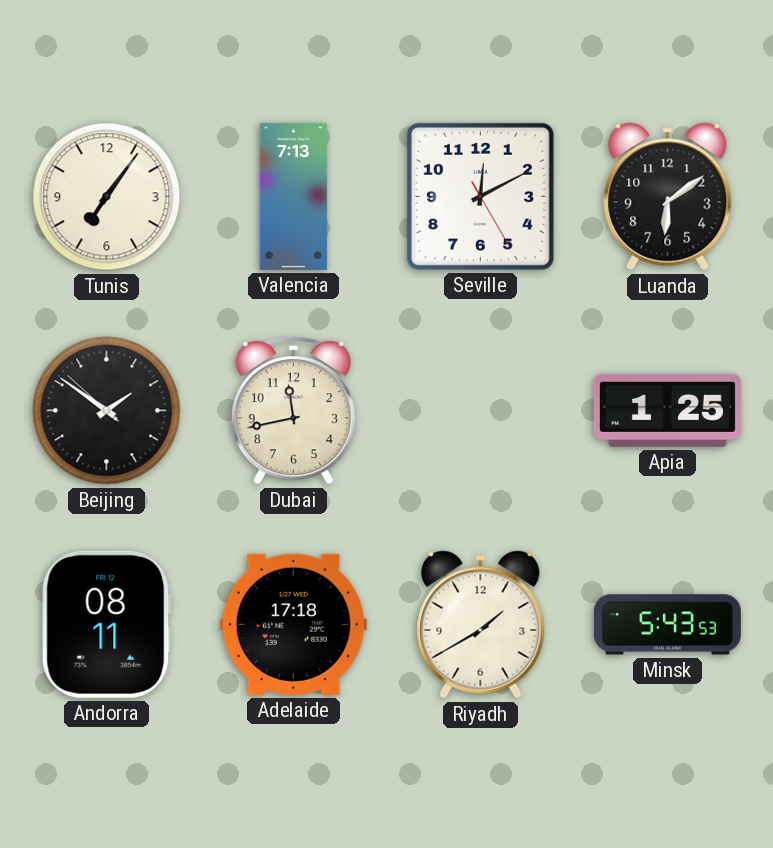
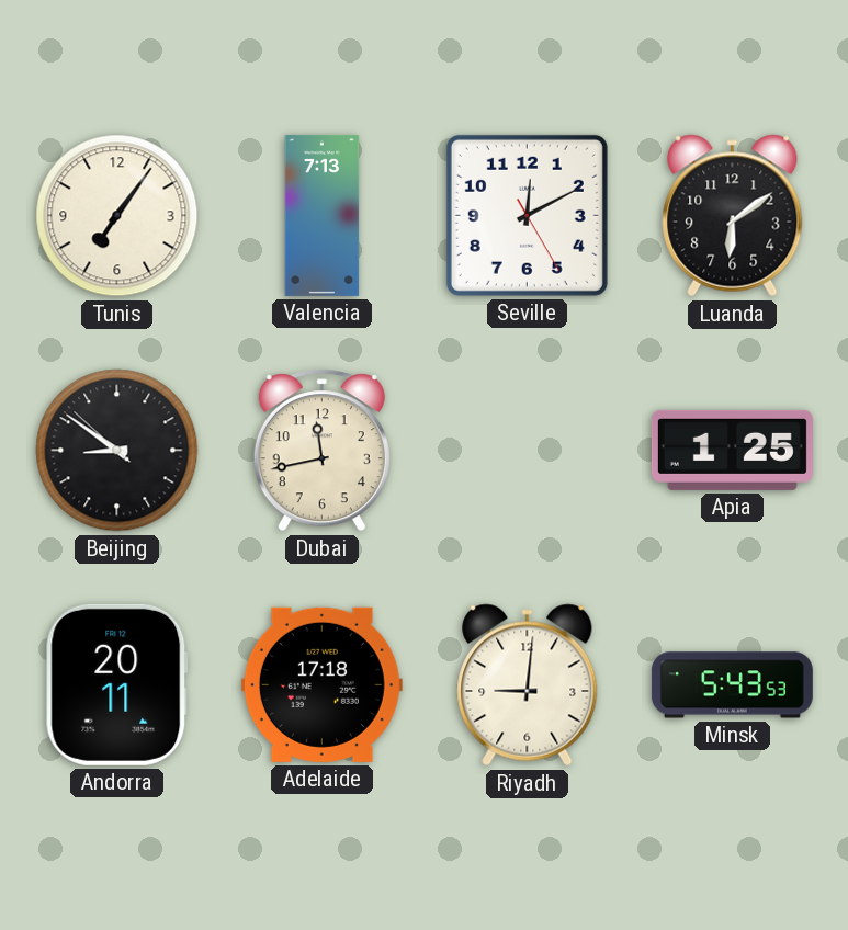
Beijing: 1:50 -> 8:50
Andorra: 08:11 -> 20:11
Riyadh: 1:40 -> 9:01
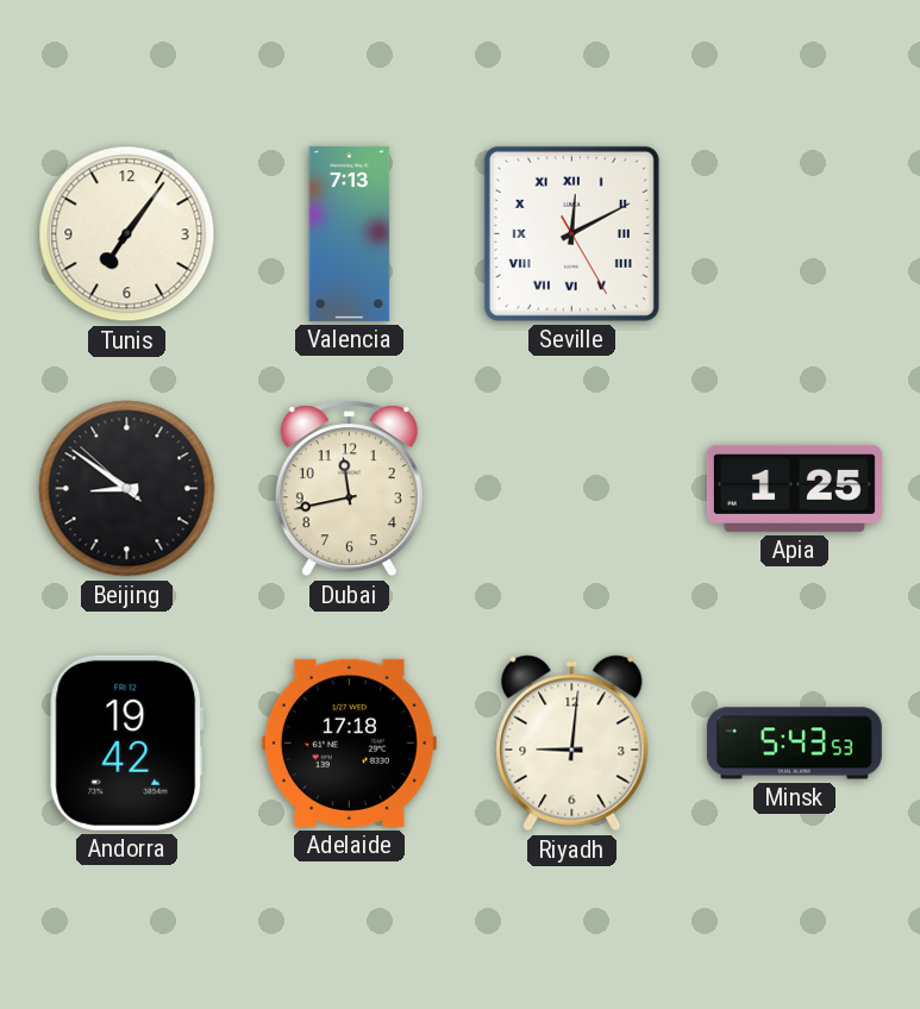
Seville numerals: Arabic -> Roman
Luanda: 6:09 -> none
Andorra: 20:11 -> 19:42
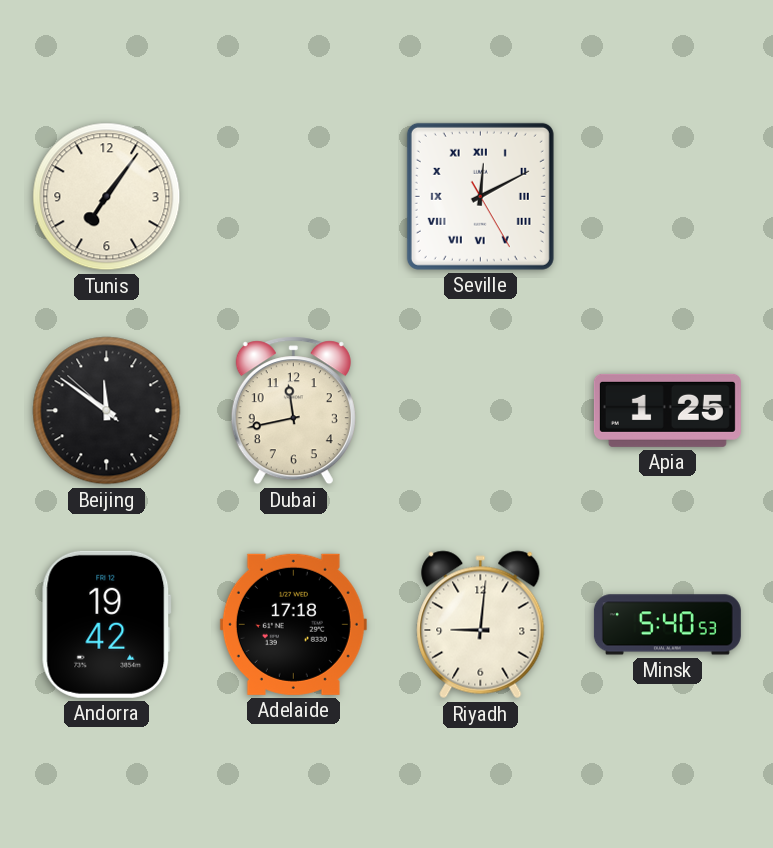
Valencia: 7:13 -> none
Beijing: 8:50 -> 11:50
Minsk: 5:43 -> 5:40
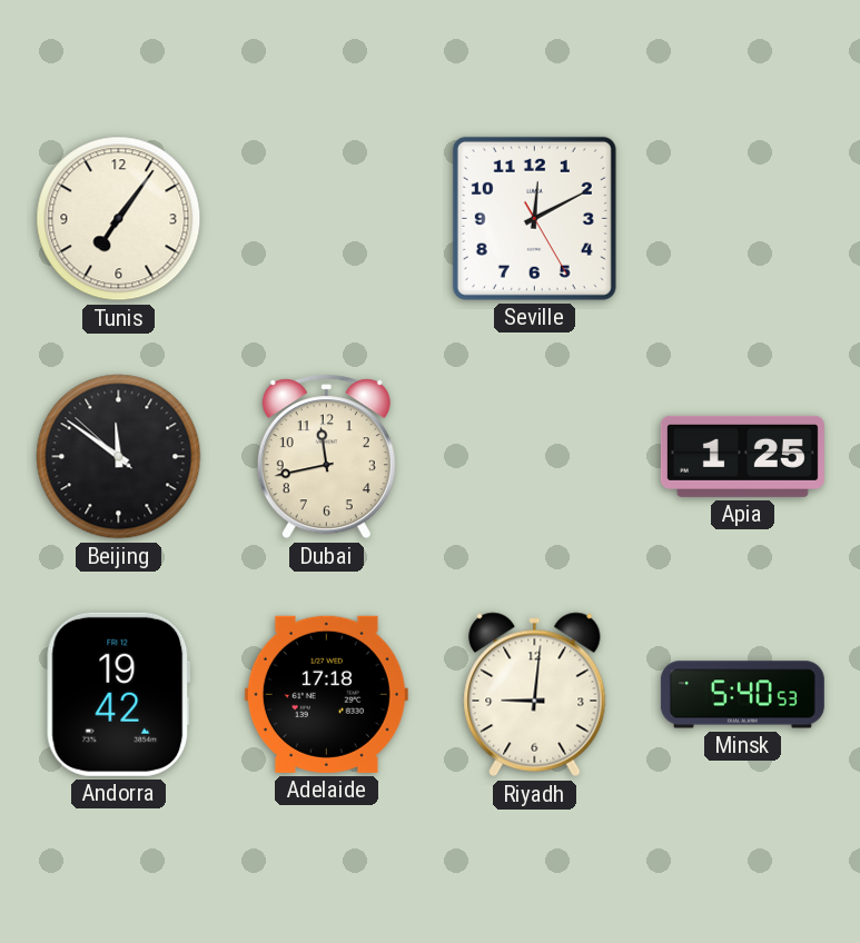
Seville numerals: Roman -> Arabic
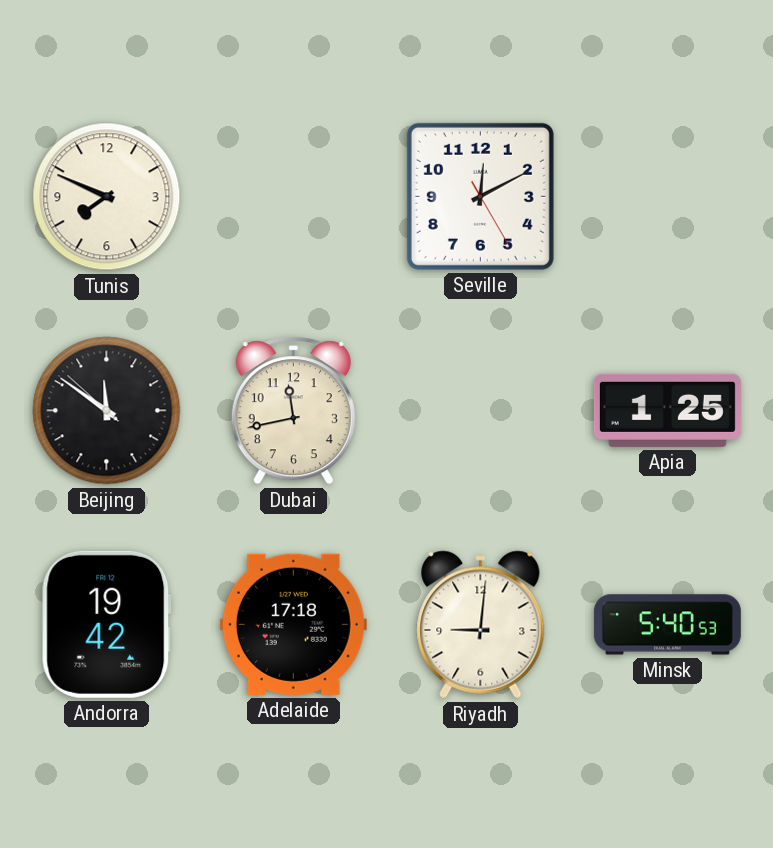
Tunis: 7:06 -> 7:49
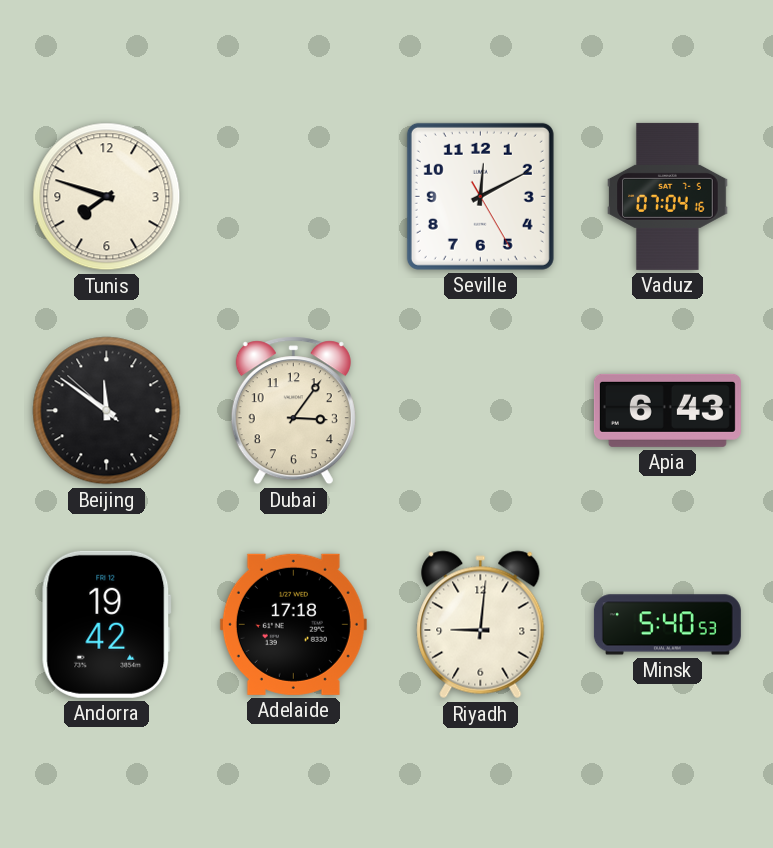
Tunis: 7:49 -> 7:48
Vaduz: none -> 07:04
Dubai: 11:43 -> 3:06
Apia: 1:25 -> 6:43
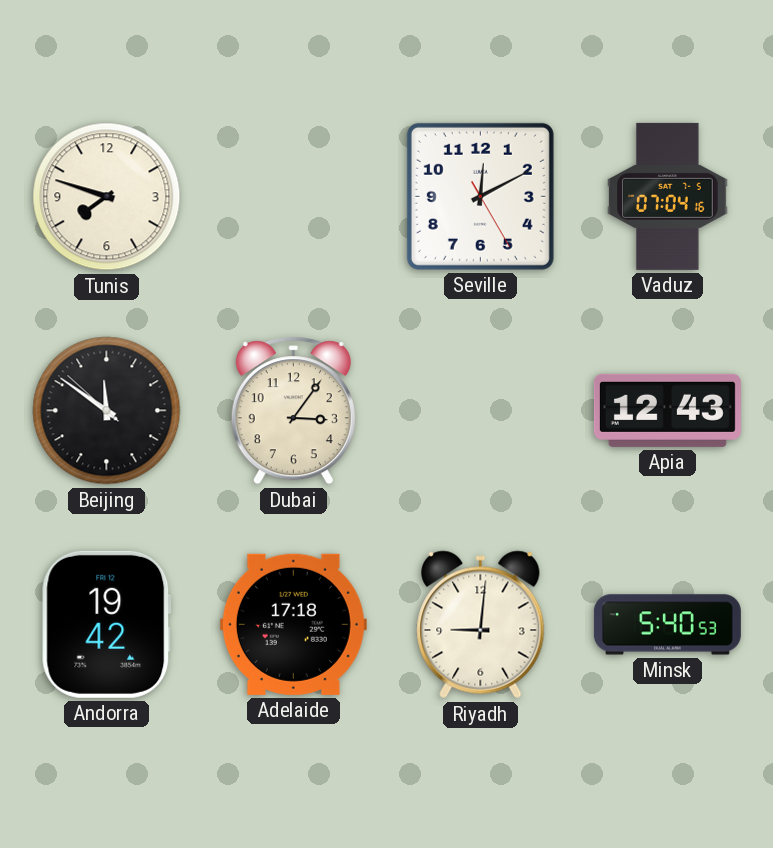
Apia: 6:43 -> 12:43
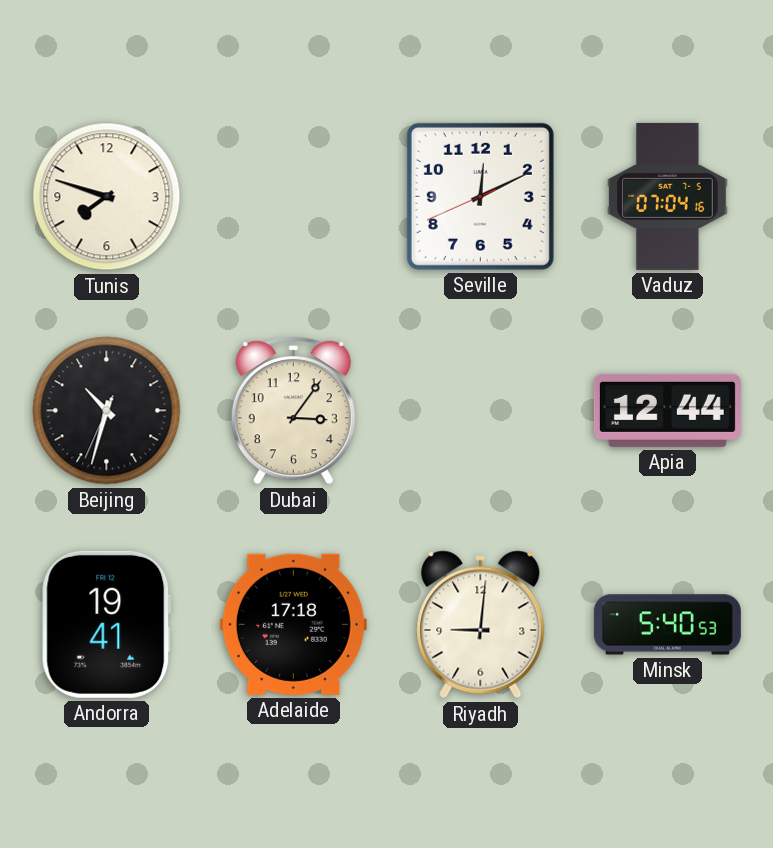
Seville: 12:10:25 -> 12:10:41
Beijing: 11:50 -> 10:32
Apia: 12:43 -> 12:44
Andorra: 19:42 -> 19:41
